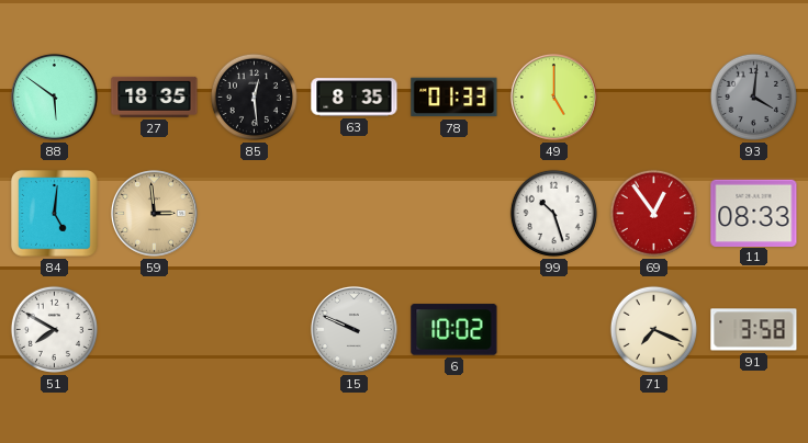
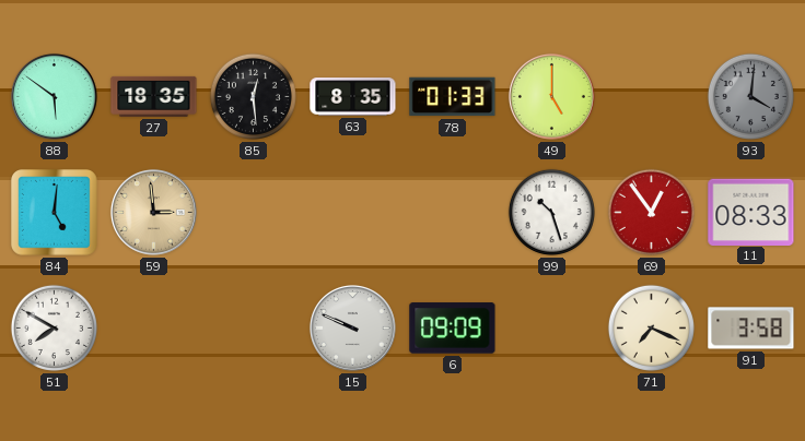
6: 10:02 -> 09:09
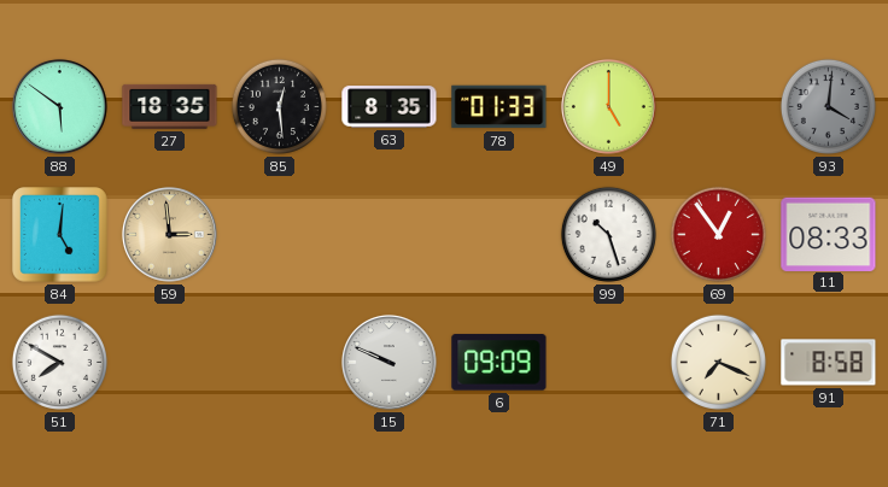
91: 3:58 -> 8:58
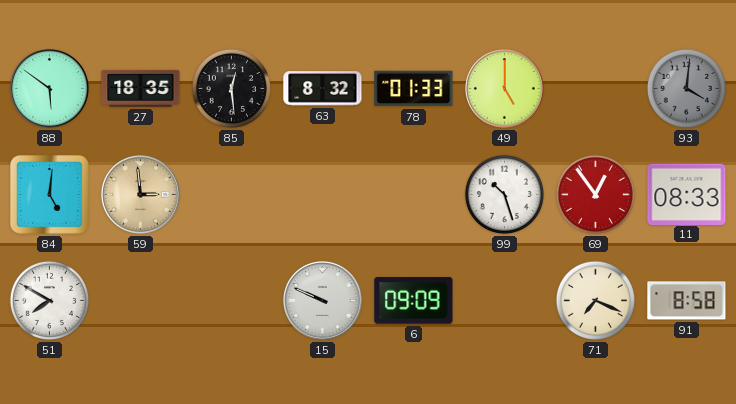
63: 8:35 -> 8:32
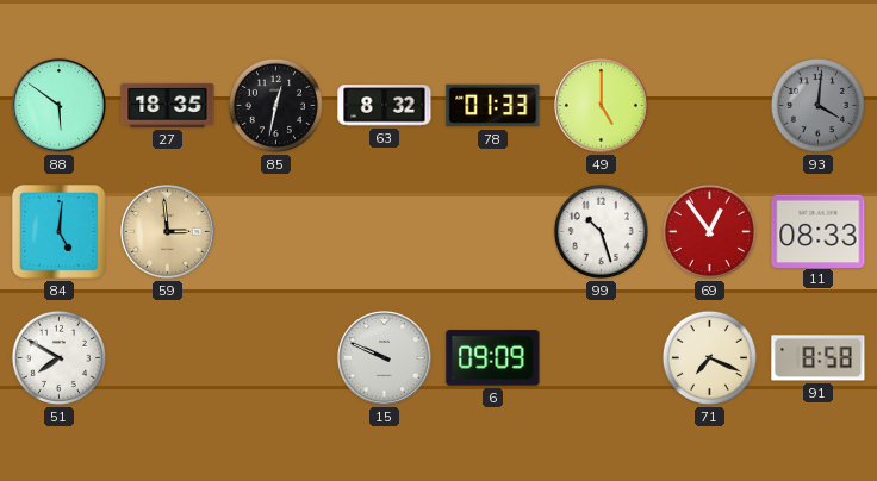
85: 12:29 -> 12:32
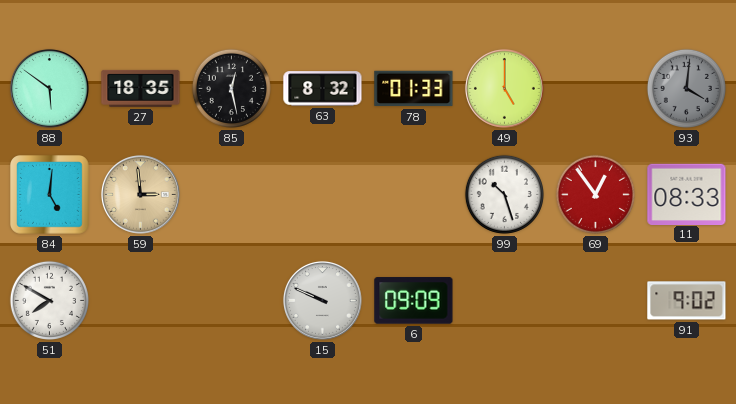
85: 12:32 -> 12:28
71: 7:19 -> none
91: 8:58 -> 9:02
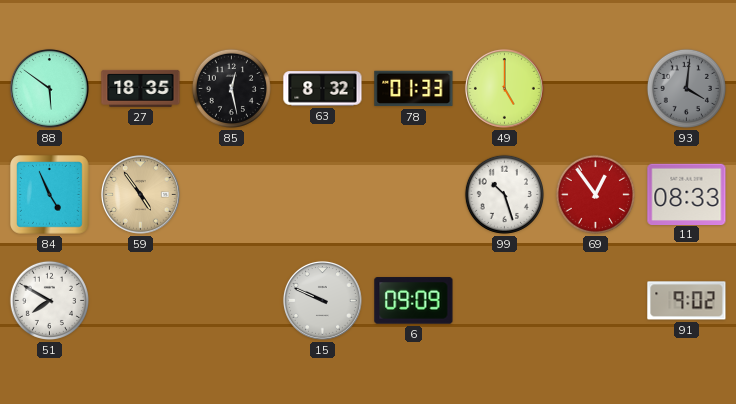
84: 5:01 -> 4:56
59: 2:59 -> 4:54
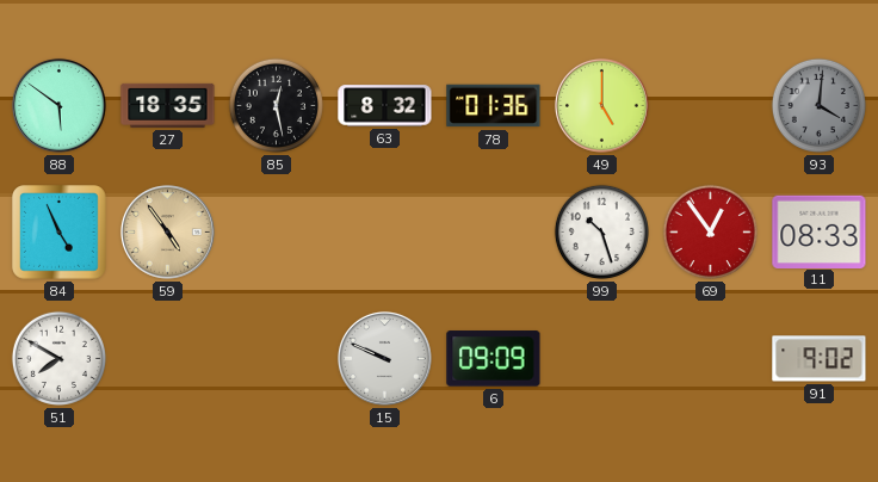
78: 01:33 -> 01:36
